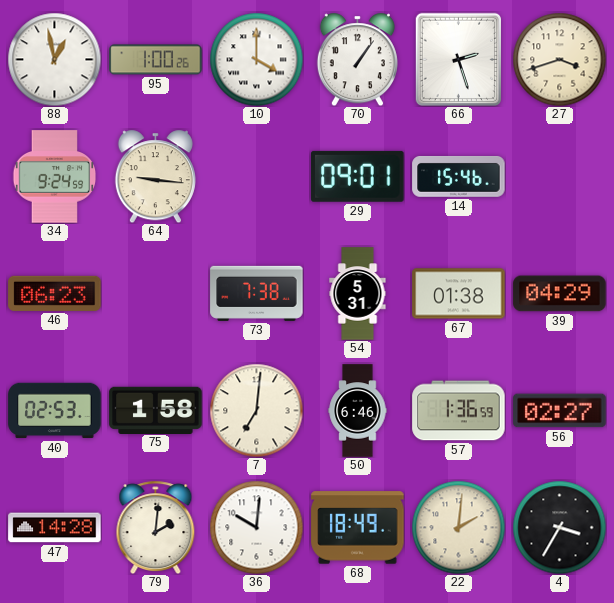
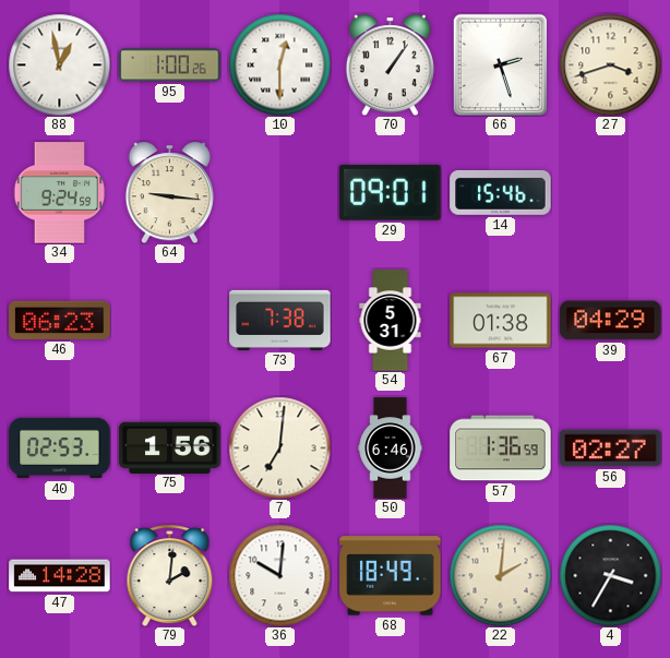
10: 4:00 -> 12:30
75: 1:58 -> 1:56
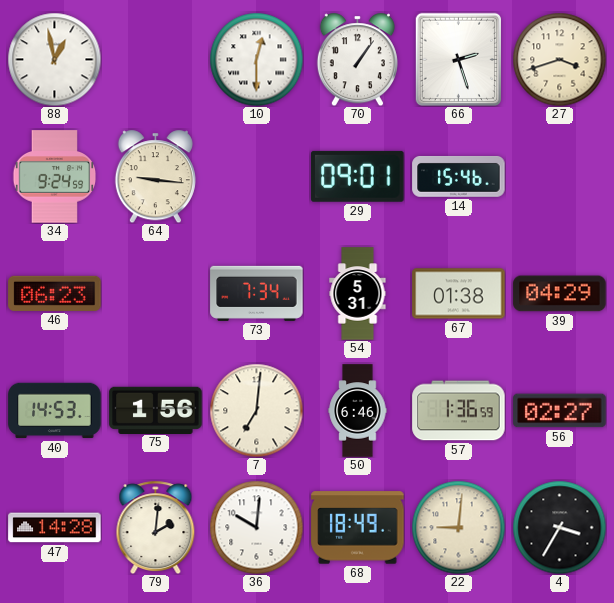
95: 1:00 -> none
73: 7:38 -> 7:34
40: 02:53 -> 14:53
22: 2:01 -> 9:01
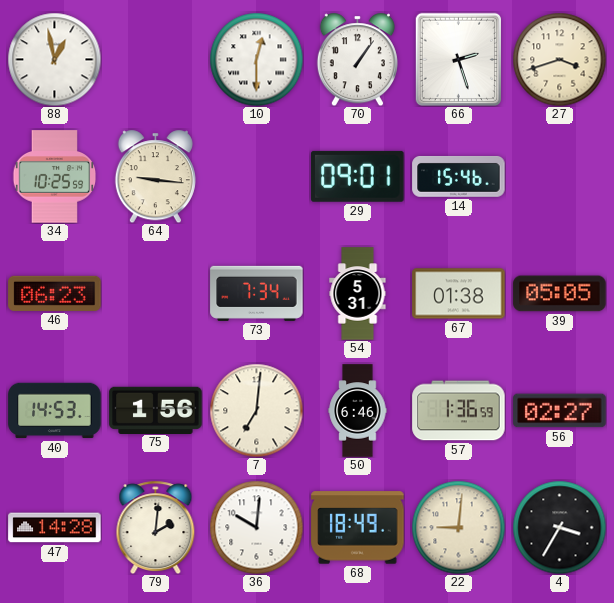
34: 9:24 -> 10:25
39: 04:29 -> 05:05
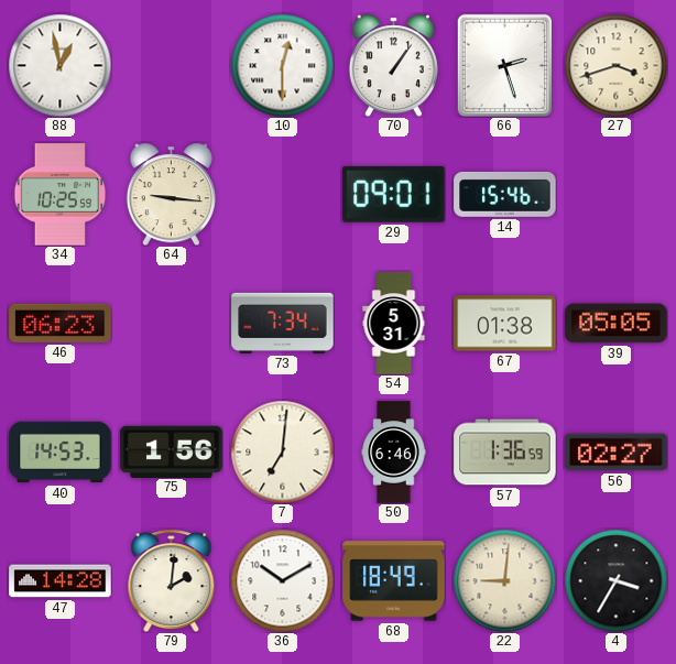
36: 10:01 -> 10:10
